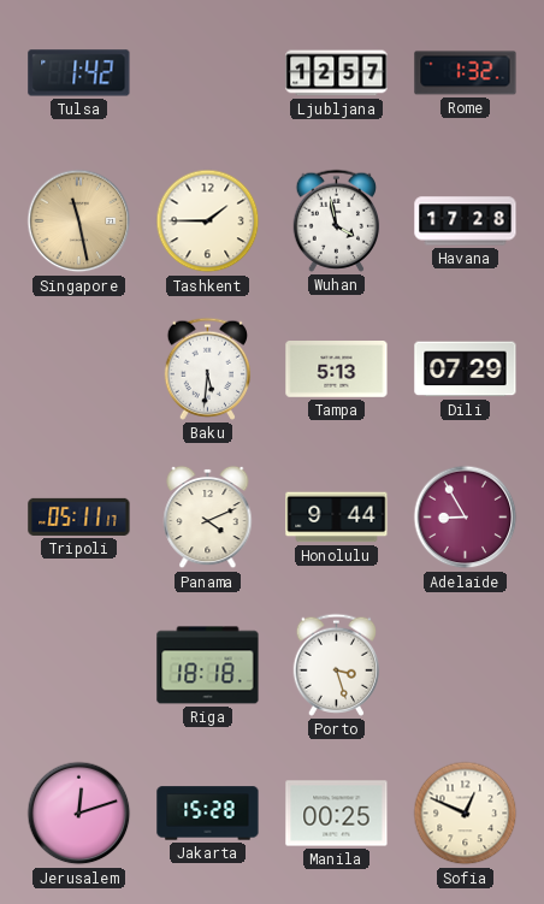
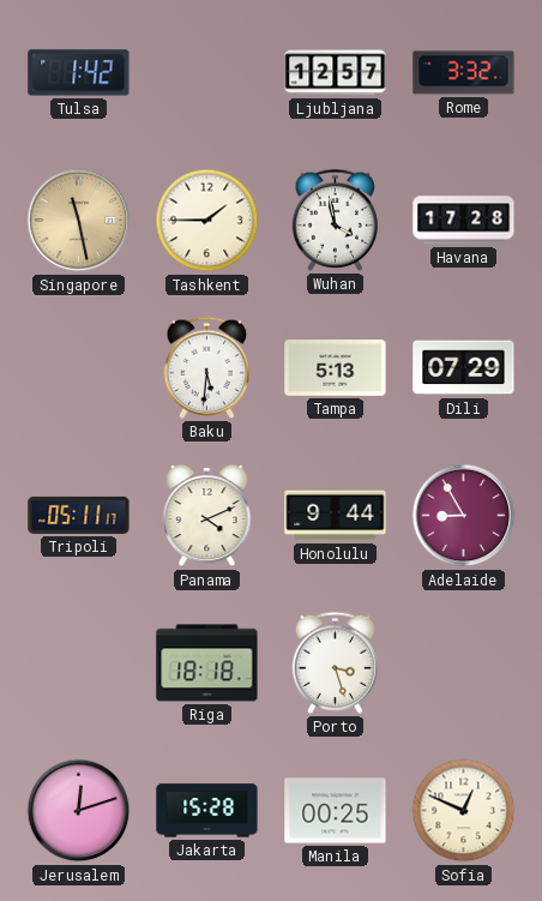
Rome: 1:32 -> 3:32
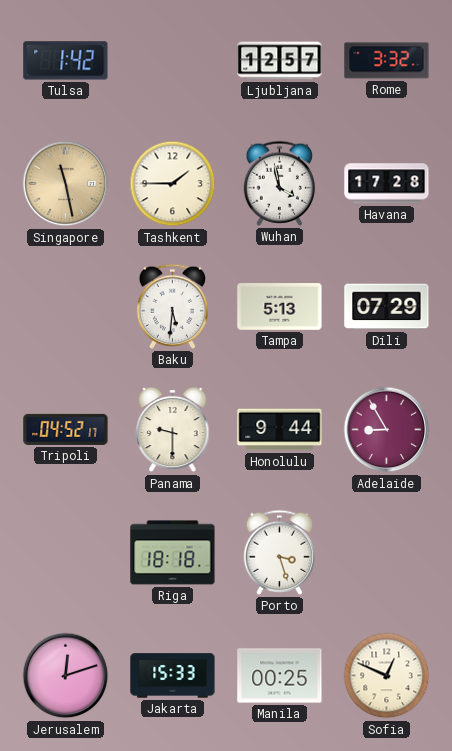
Tripoli: 05:11 -> 04:52
Panama: 4:11 -> 9:30
Jakarta: 15:28 -> 15:33
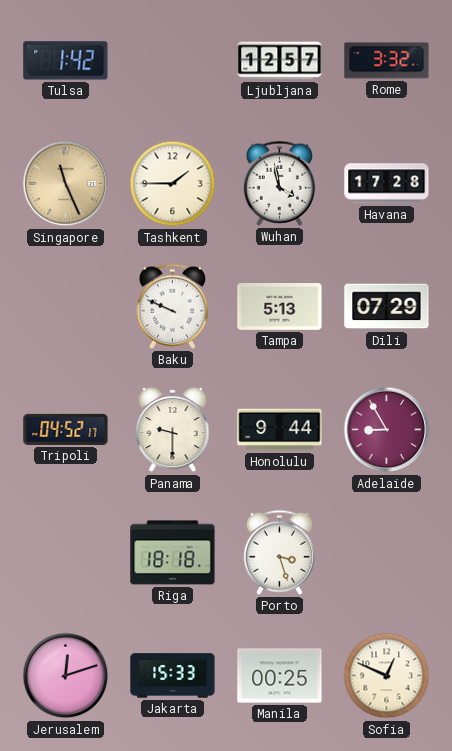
Singapore: 11:28 -> 11:26
Baku: 5:31 -> 9:49
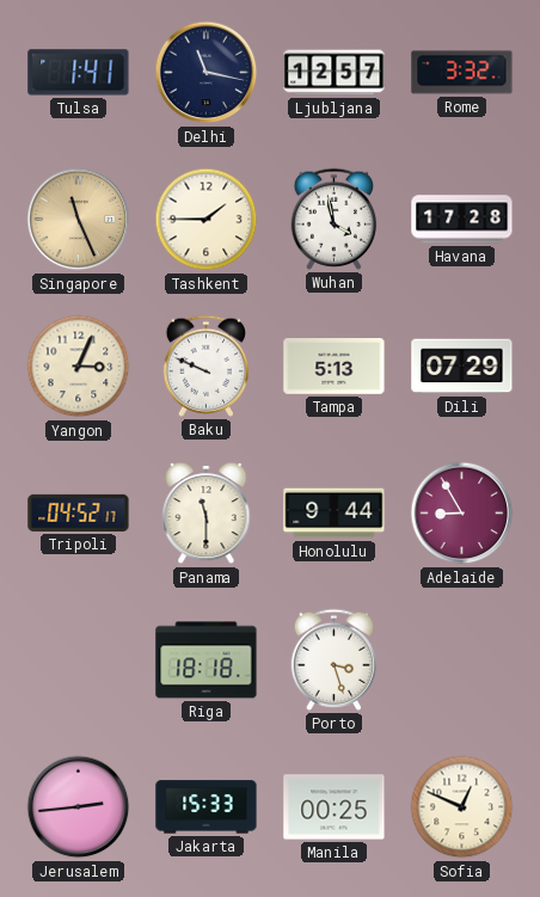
Tulsa: 1:42 -> 1:41
Delhi: none -> 11:17
Yangon: none -> 3:04
Panama: 9:30 -> 11:30
Jerusalem: 12:12 -> 2:44
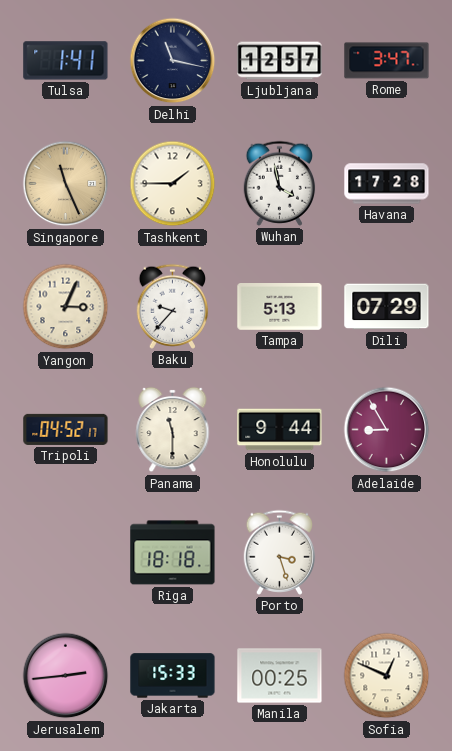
Rome: 3:32 -> 3:47
Baku: 9:49 -> 9:37
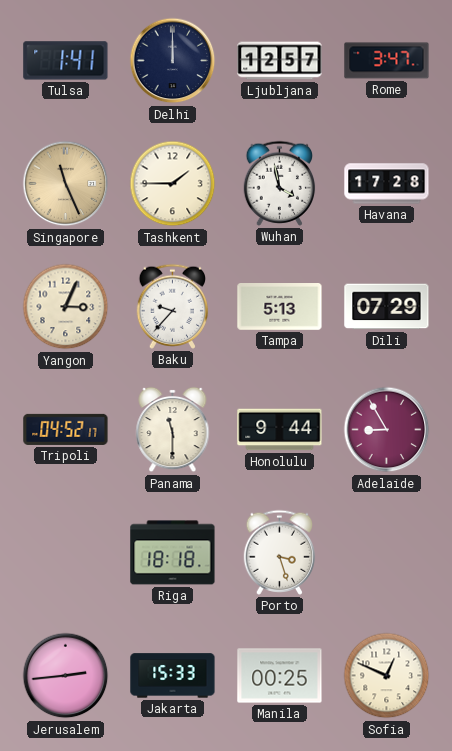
Delhi: 11:17 -> 12:00
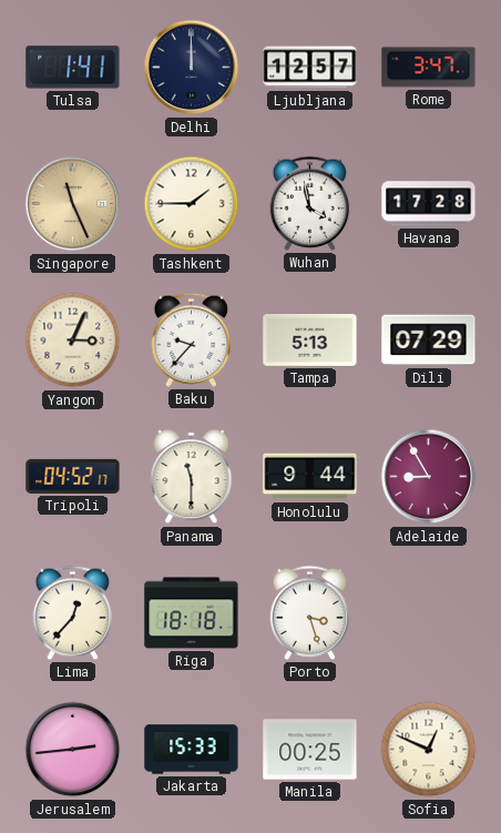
Lima: none -> 12:37
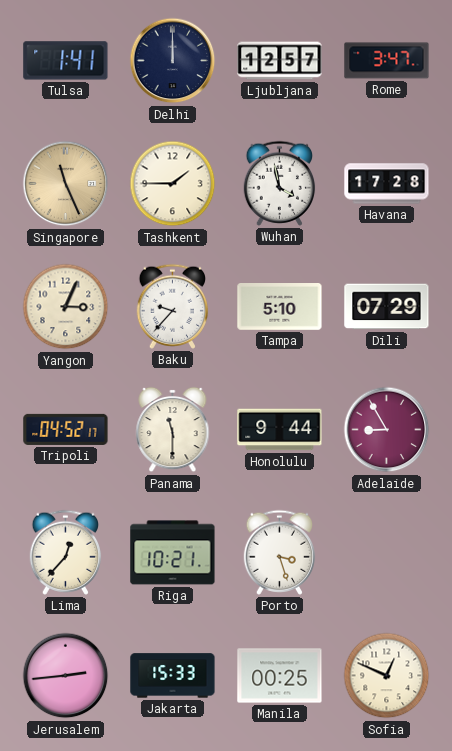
Tampa: 5:13 -> 5:10
Riga: 18:18 -> 10:21
